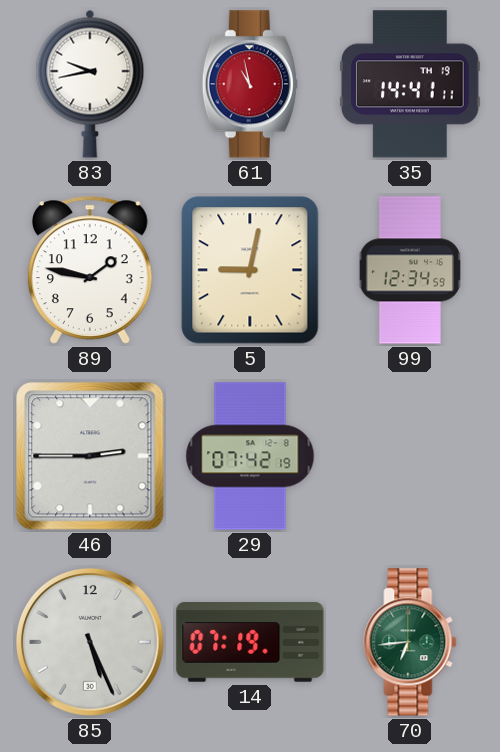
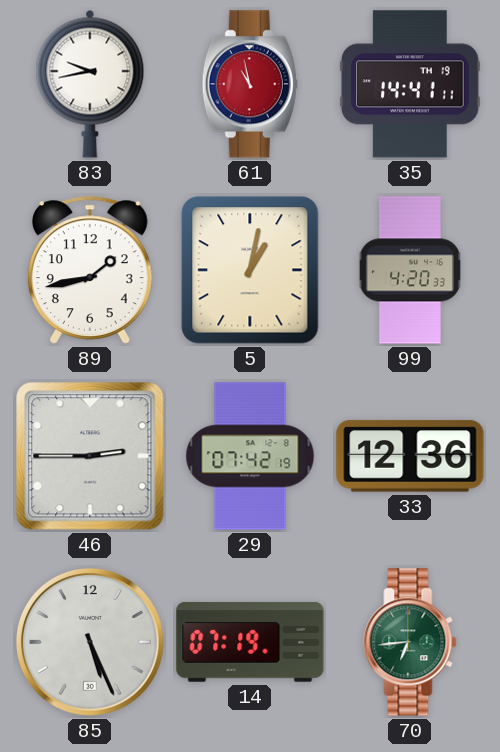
89: 1:47 -> 1:43
5: 9:02 -> 1:02
99: 12:34 -> 4:20
33: none -> 12:36
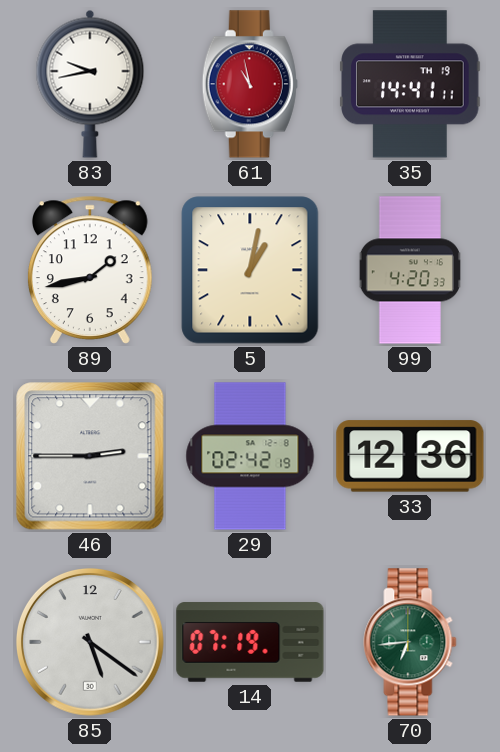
29: 07:42 -> 02:42
85: 5:26 -> 5:21
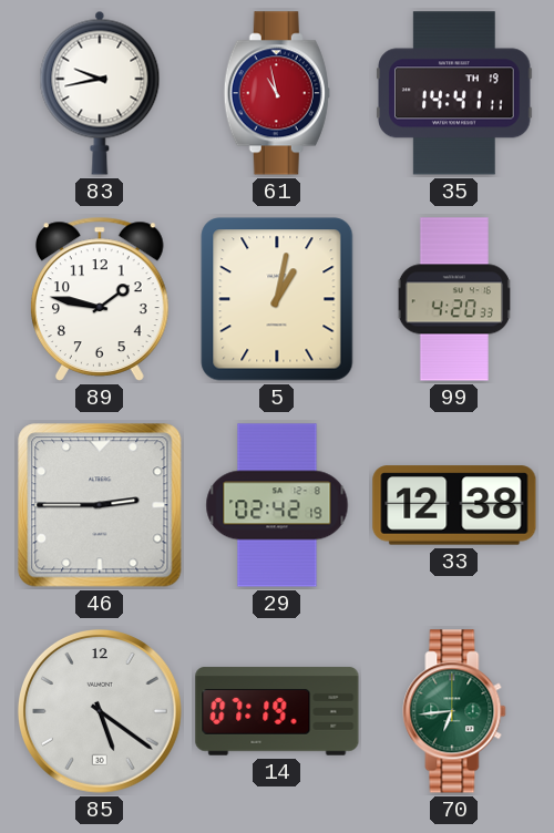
89: 1:43 -> 1:47
33: 12:36 -> 12:38
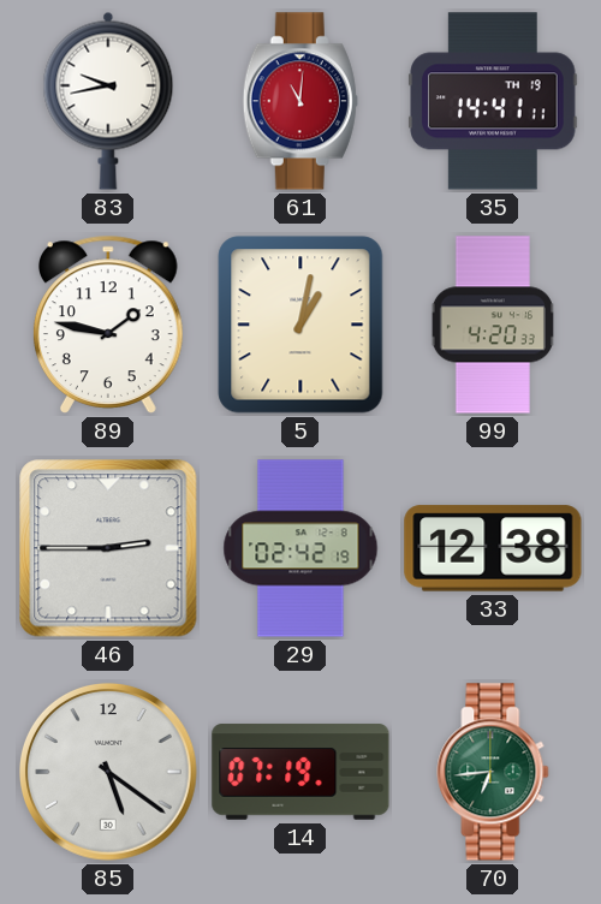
61: 10:58 -> 11:01
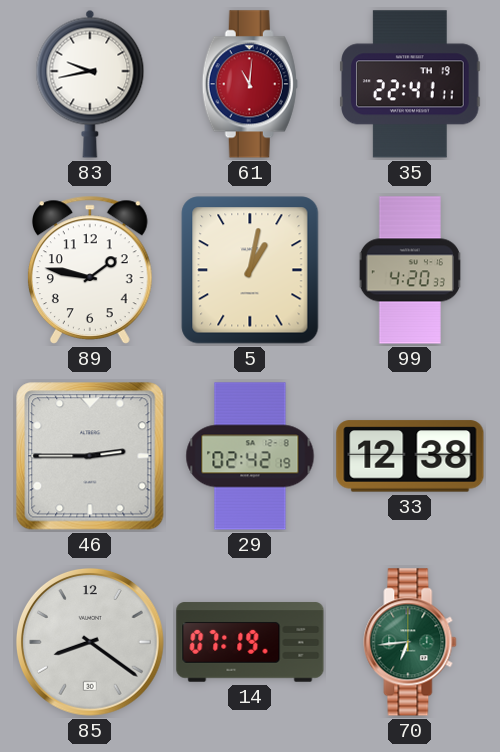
35: 14:41 -> 22:41
85: 5:21 -> 8:21
